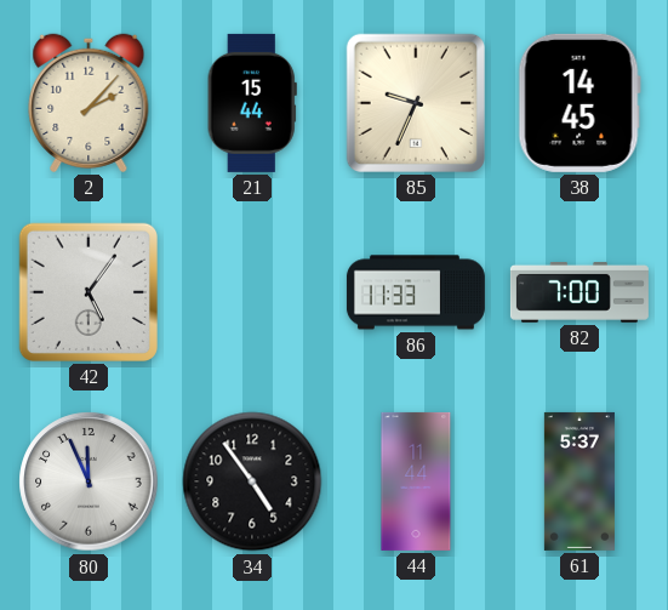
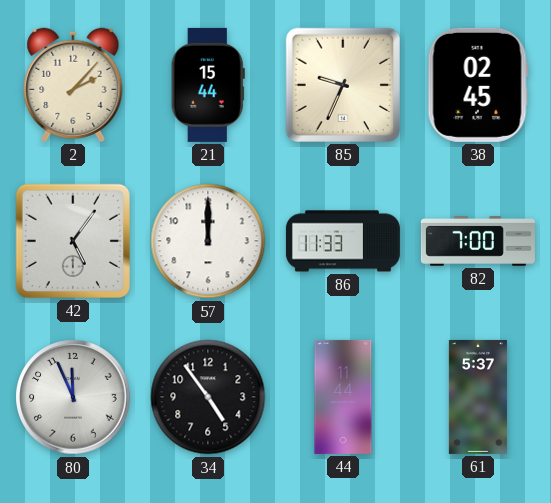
38: 14:45 -> 02:45
57: none -> 12:00
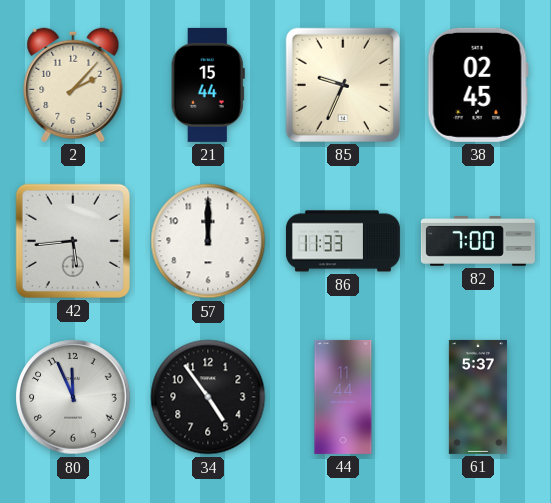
42: 5:06 -> 5:44
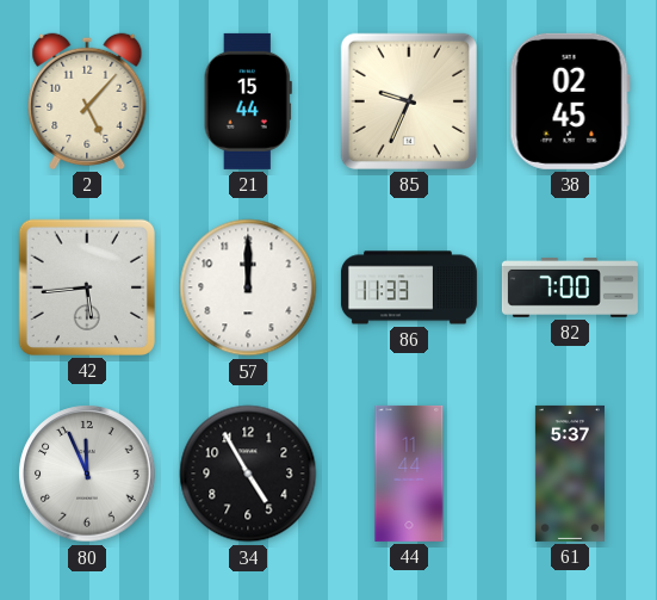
2: 2:07 -> 5:07
34: 4:54 -> 4:55
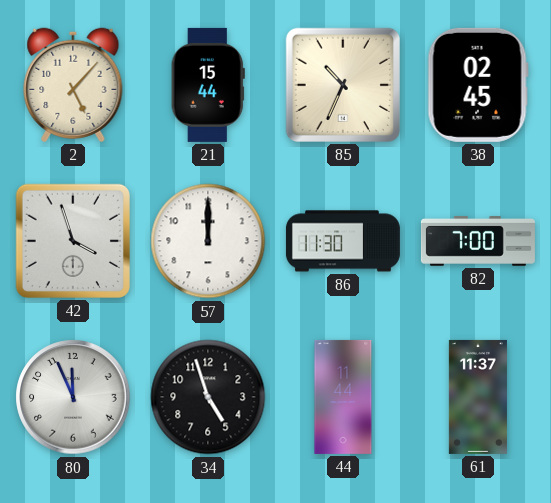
85: 9:34 -> 10:34
42: 5:44 -> 3:57
86: 11:33 -> 11:30
34: 4:55 -> 4:57
61: 5:37 -> 11:37
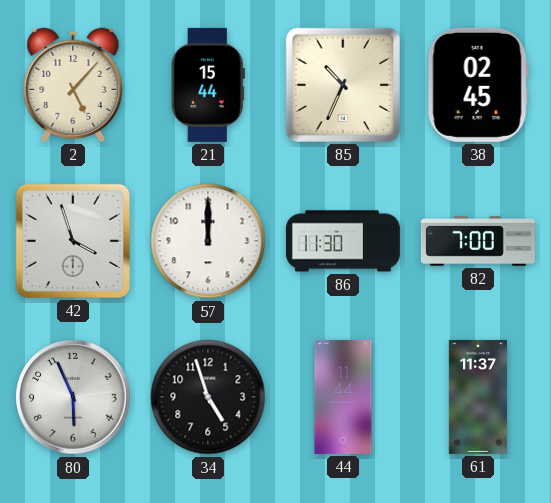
80: 11:56 -> 5:56
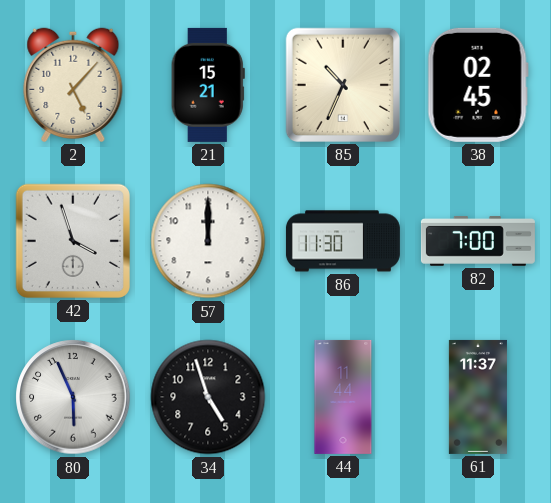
21: 15:44 -> 15:21
